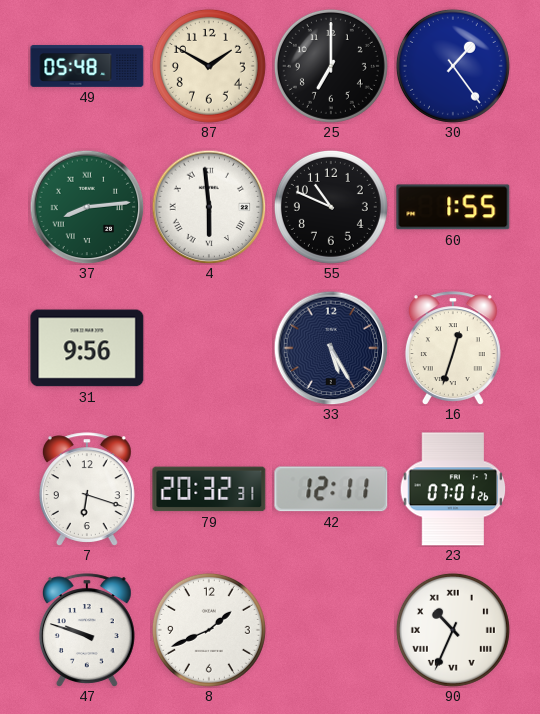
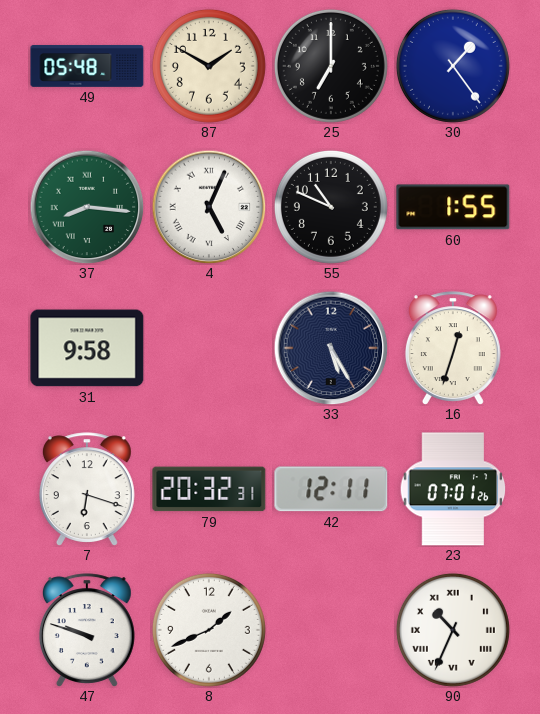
37: 8:14 -> 8:16
4: 5:59 -> 5:04
31: 9:56 -> 9:58
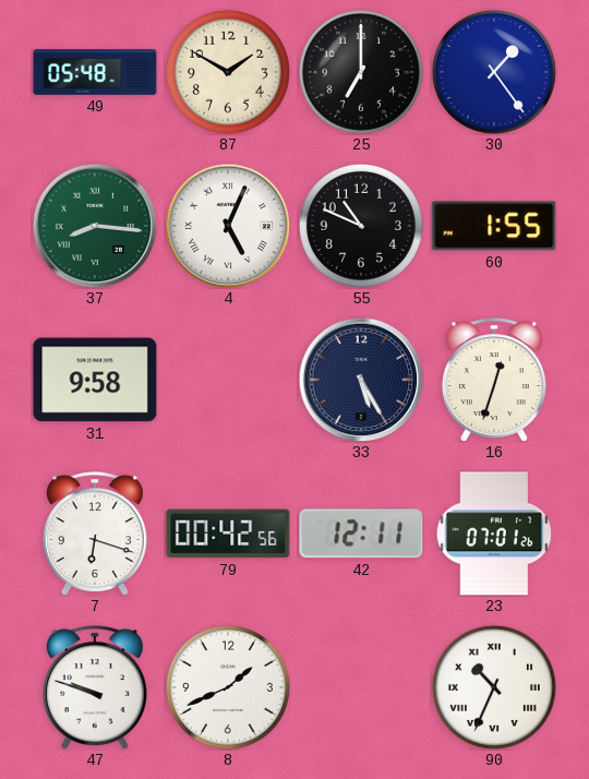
79: 20:32 -> 00:42
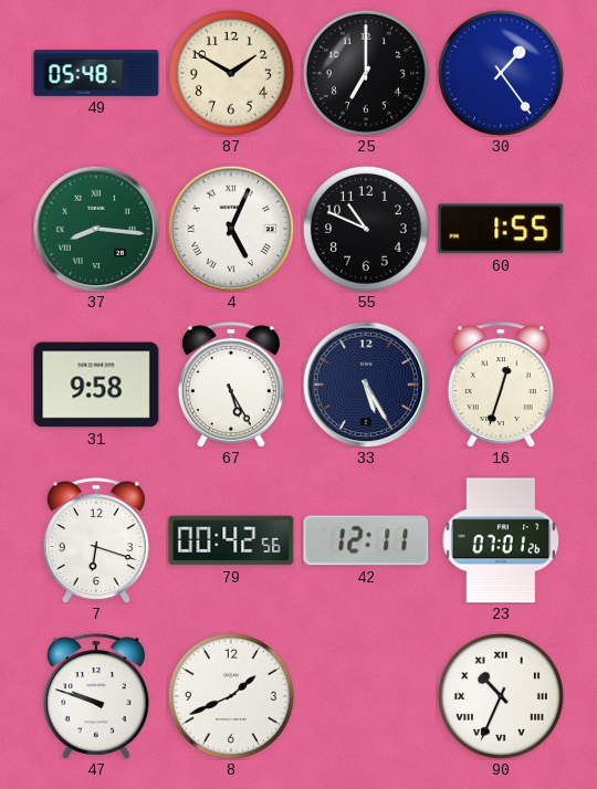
67: none -> 5:25
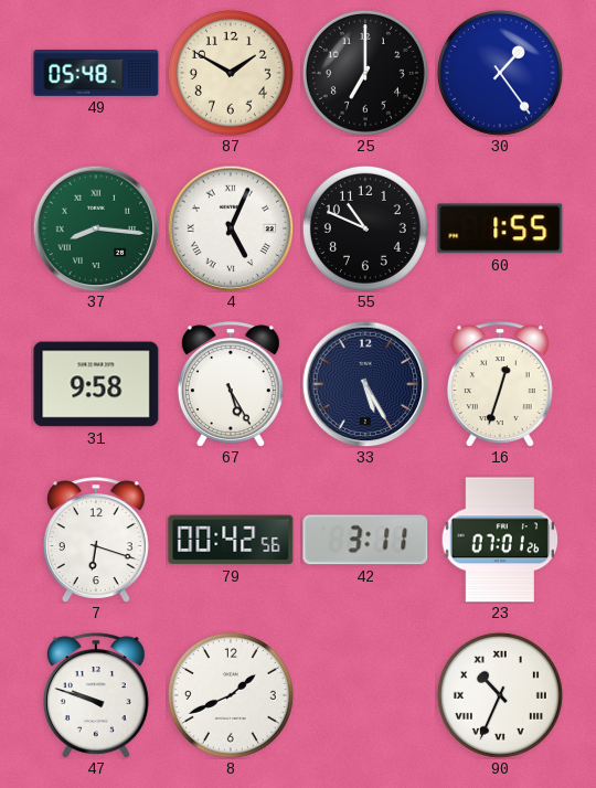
42: 12:11 -> 3:11
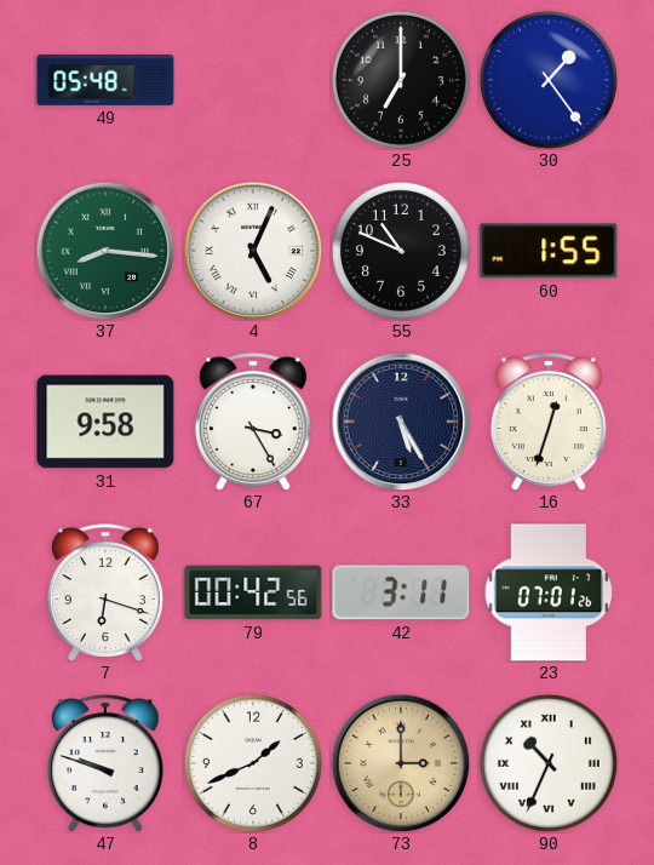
87: 1:50 -> none
67: 5:25 -> 3:25
73: none -> 3:00
